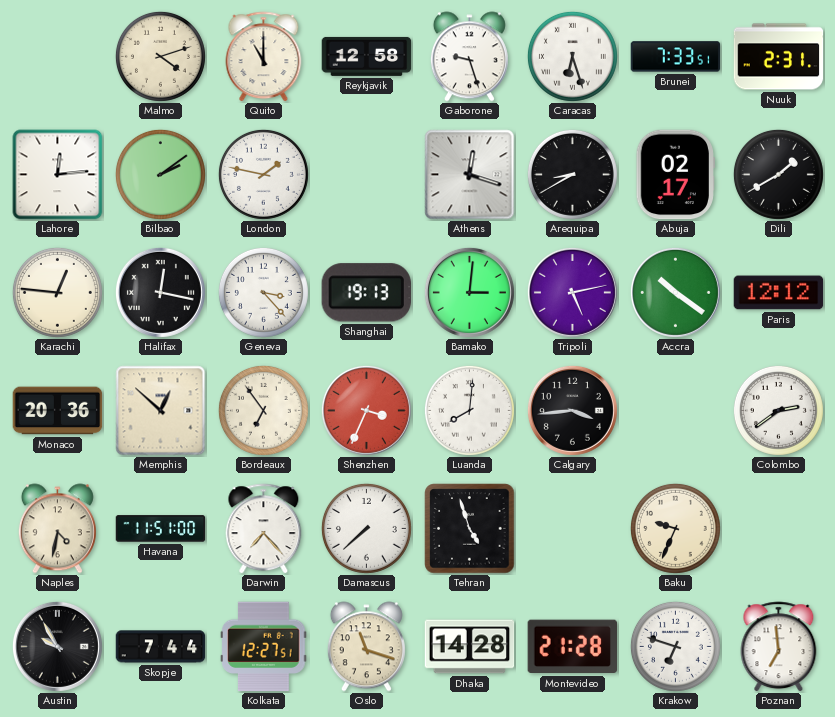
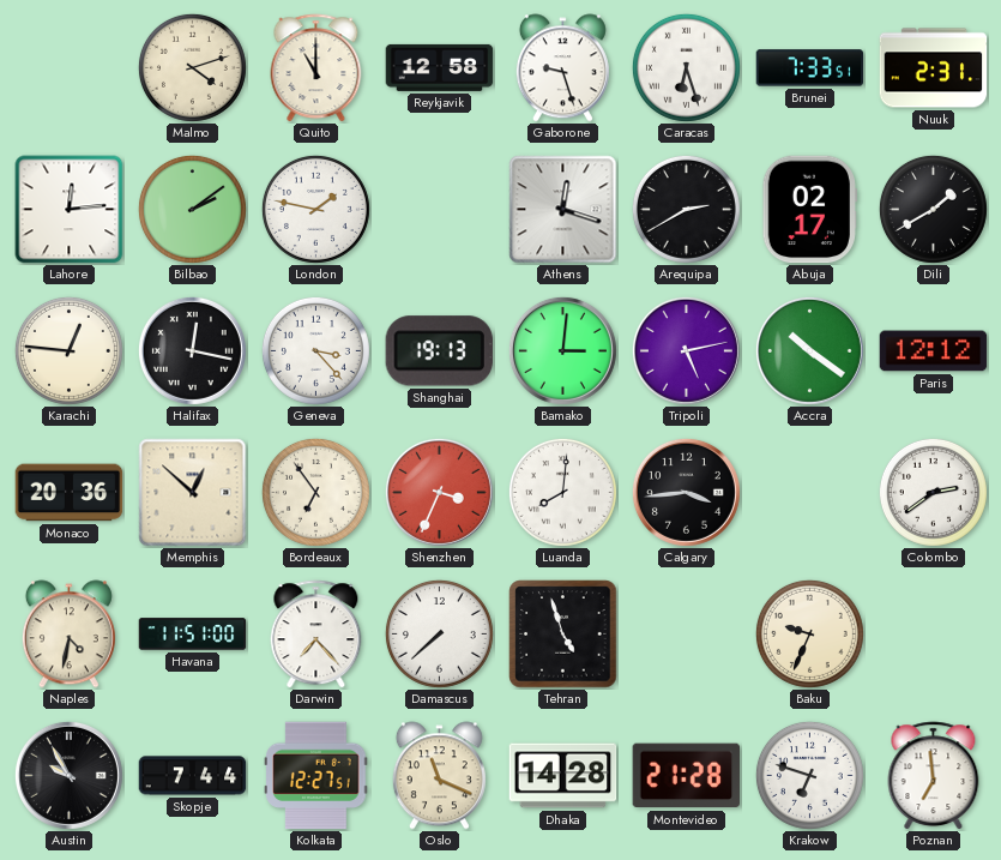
Arequipa: 8:40 -> 2:40
Oslo: 11:18 -> 11:19
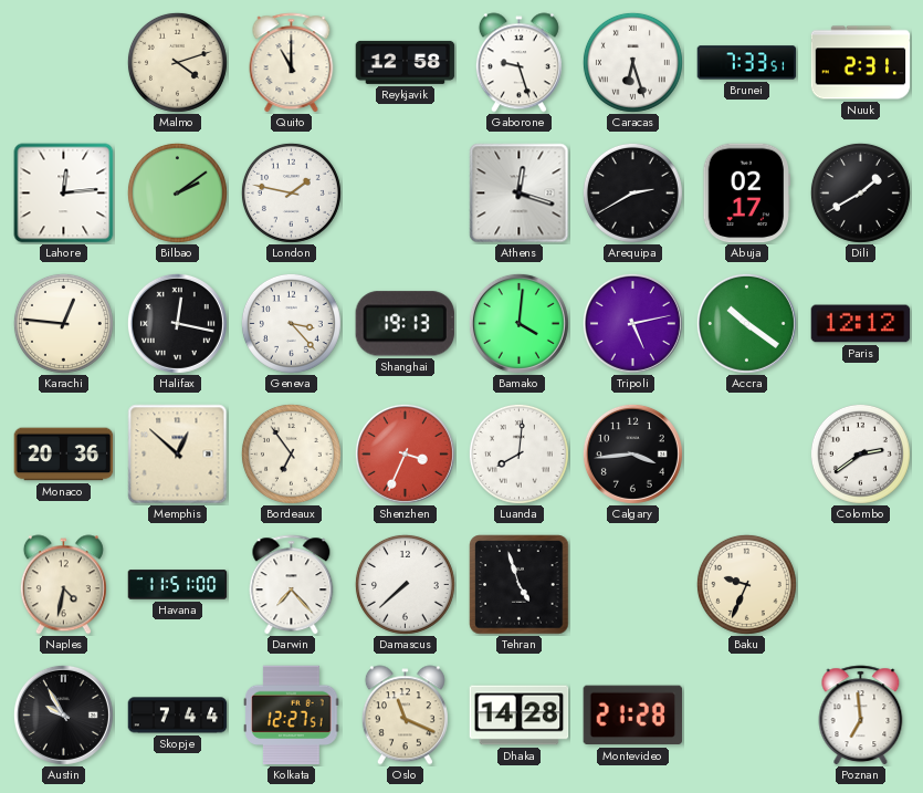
Bamako: 3:01 -> 4:01
Krakow: 6:48 -> none
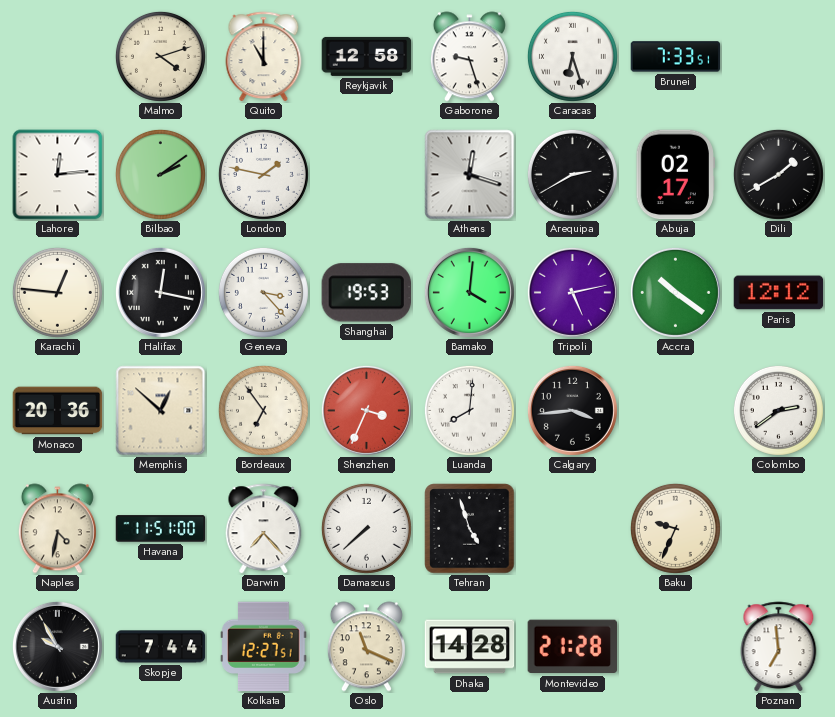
Nuuk: 2:31 -> none
Shanghai: 19:13 -> 19:53
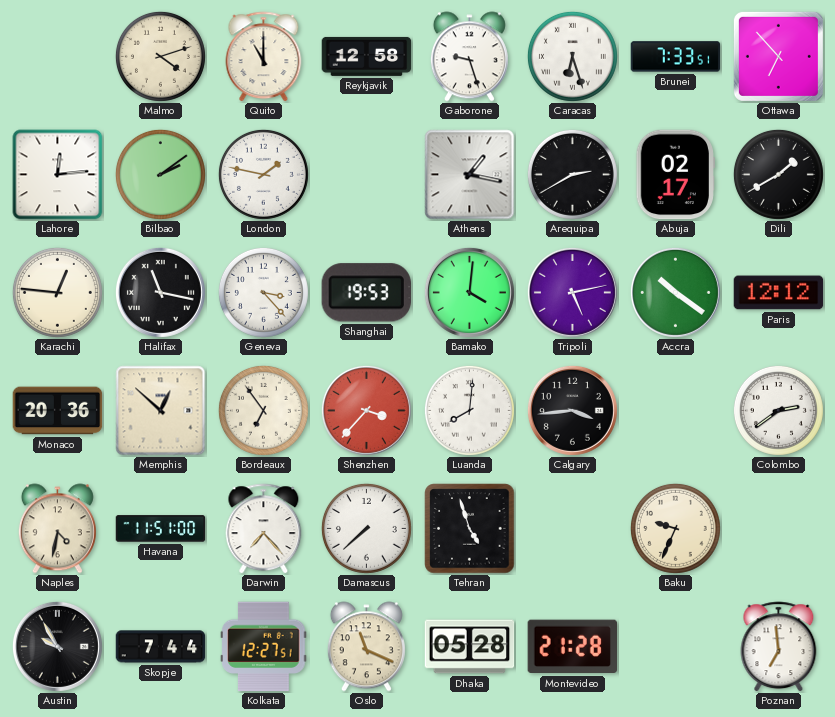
Ottawa: none -> 6:53
Athens: 12:18 -> 1:17
Halifax: 12:17 -> 11:17
Shenzhen: 3:34 -> 3:37
Dhaka: 14:28 -> 05:28
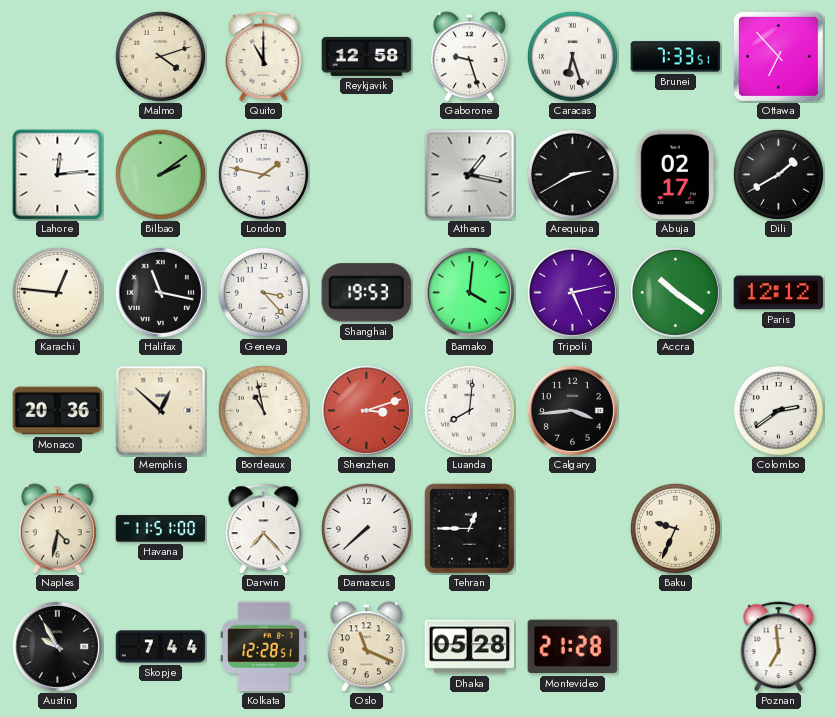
Bordeaux: 6:54 -> 10:58
Shenzhen: 3:37 -> 3:12
Tehran: 4:57 -> 12:45
Kolkata: 12:27 -> 12:28
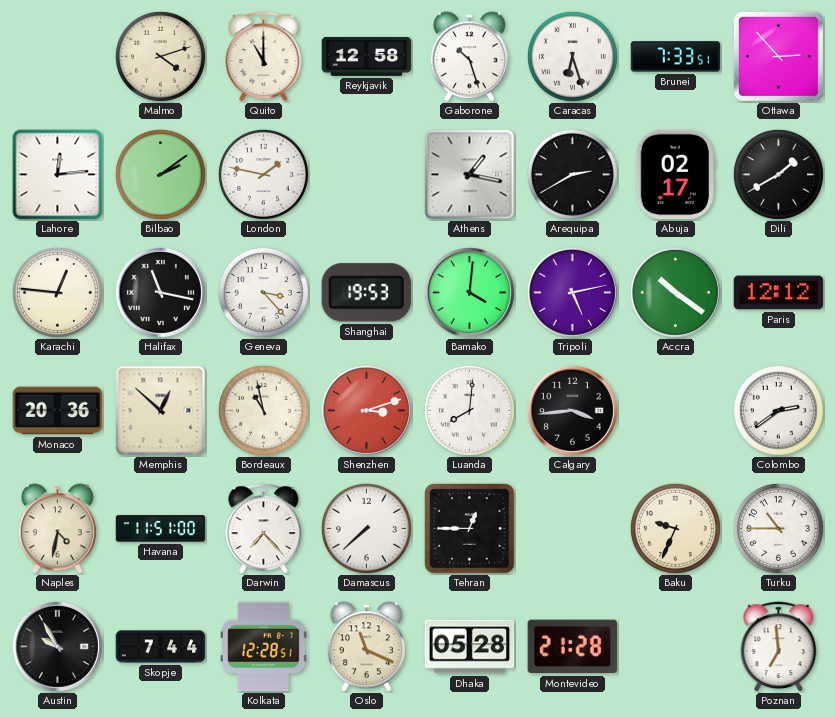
Gaborone: 9:27 -> 10:27
Ottawa: 6:53 -> 2:53
Turku: none -> 10:45
